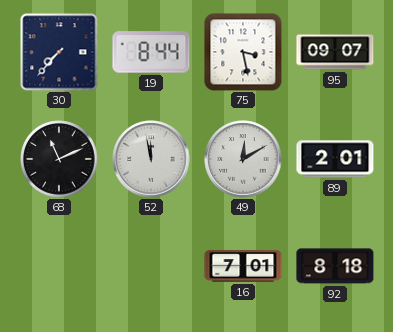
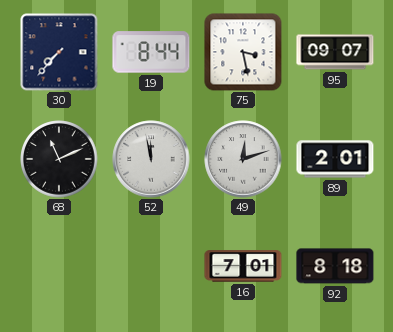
49: 12:10 -> 12:12
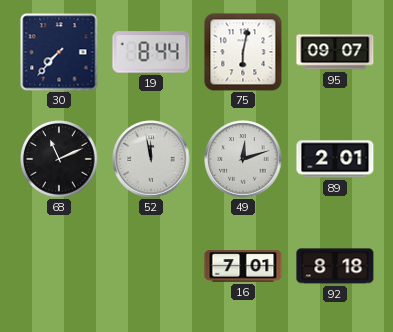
75: 3:28 -> 6:02
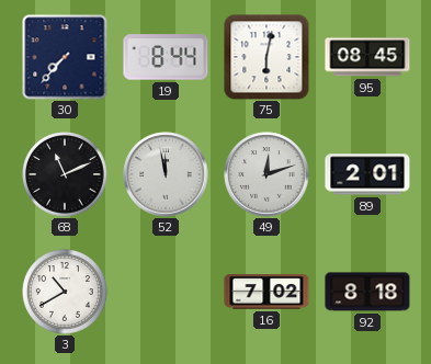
95: 09:07 -> 08:45
3: none -> 10:40
16: 7:01 -> 7:02
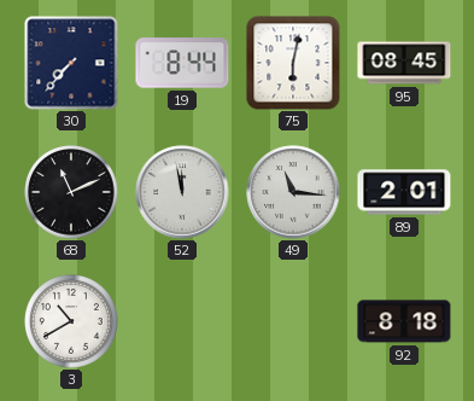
49: 12:12 -> 11:16
16: 7:02 -> none
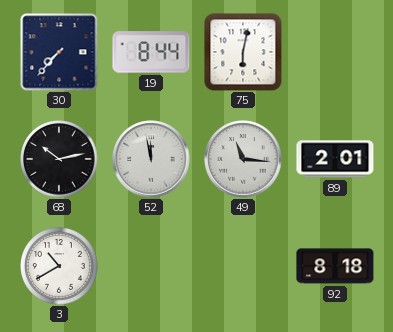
95: 08:45 -> none
68: 11:11 -> 10:13
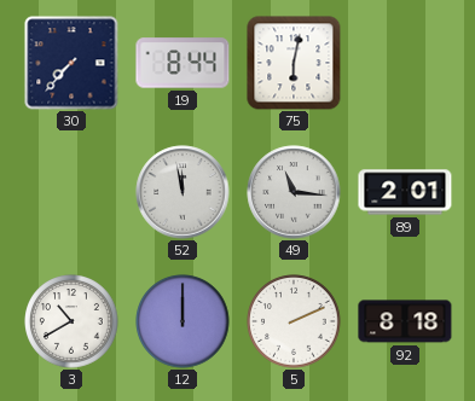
68: 10:13 -> none
12: none -> 12:00
5: none -> 2:11
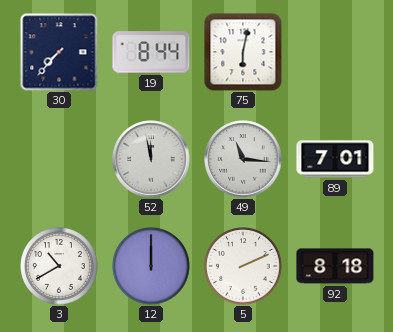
89: 2:01 -> 7:01
